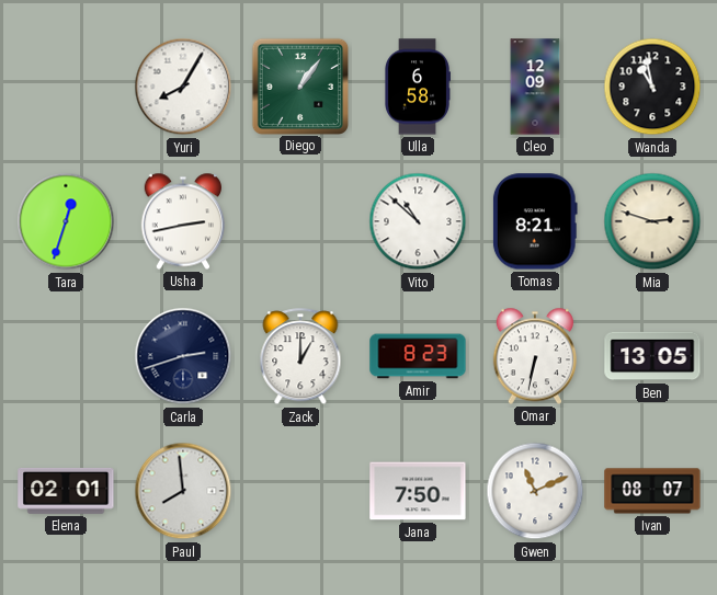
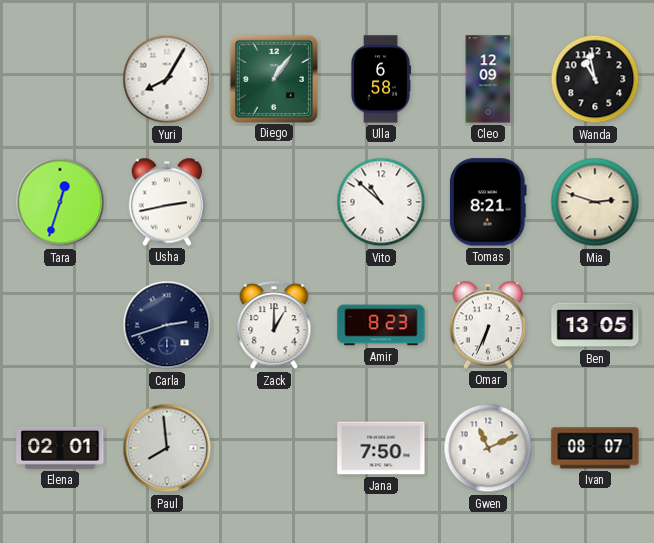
Omar: 6:32 -> 6:34
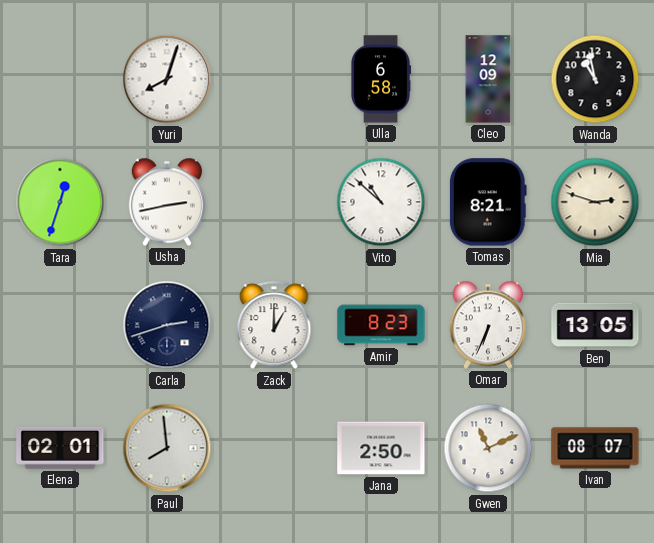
Yuri: 8:05 -> 8:03
Diego: 1:06 -> none
Jana: 7:50 -> 2:50
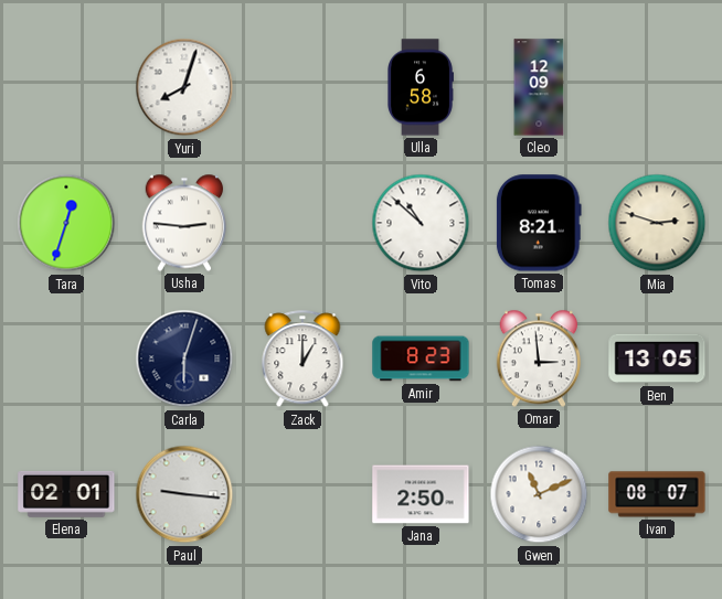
Wanda: 10:58 -> none
Usha: 2:43 -> 2:46
Carla: 2:42 -> 6:03
Omar: 6:34 -> 2:59
Paul: 7:59 -> 9:16
